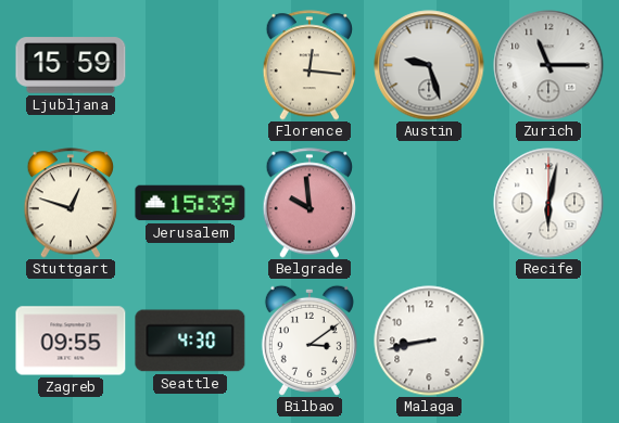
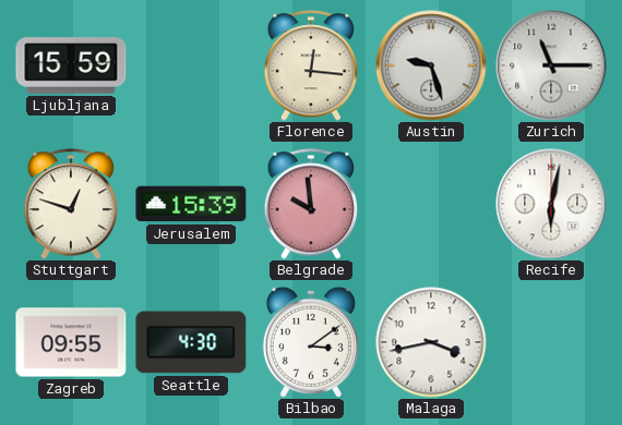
Malaga: 8:43 -> 3:43
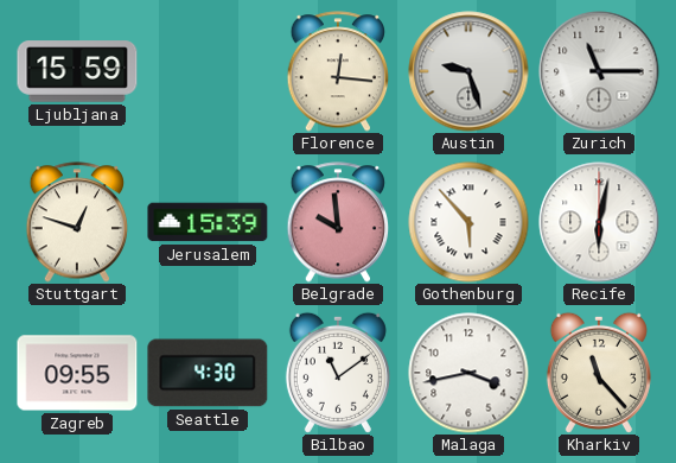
Gothenburg: none -> 5:53
Bilbao: 3:09 -> 11:09
Kharkiv: none -> 11:23
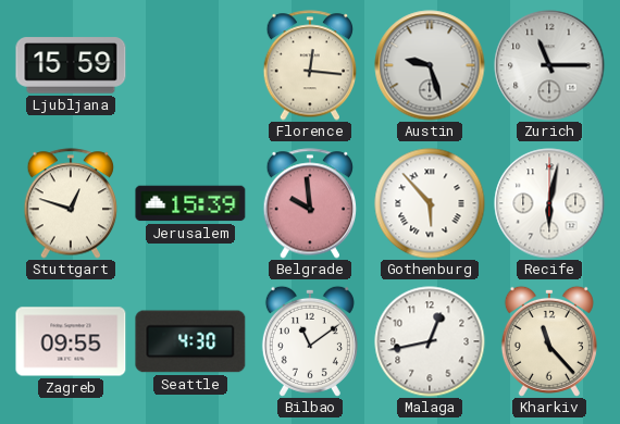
Malaga: 3:43 -> 12:43
